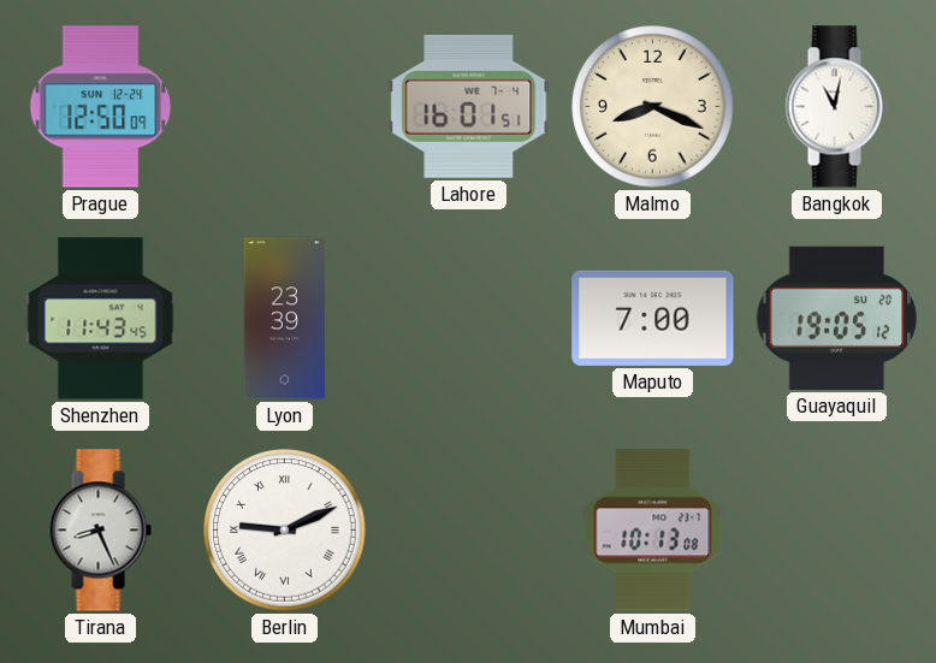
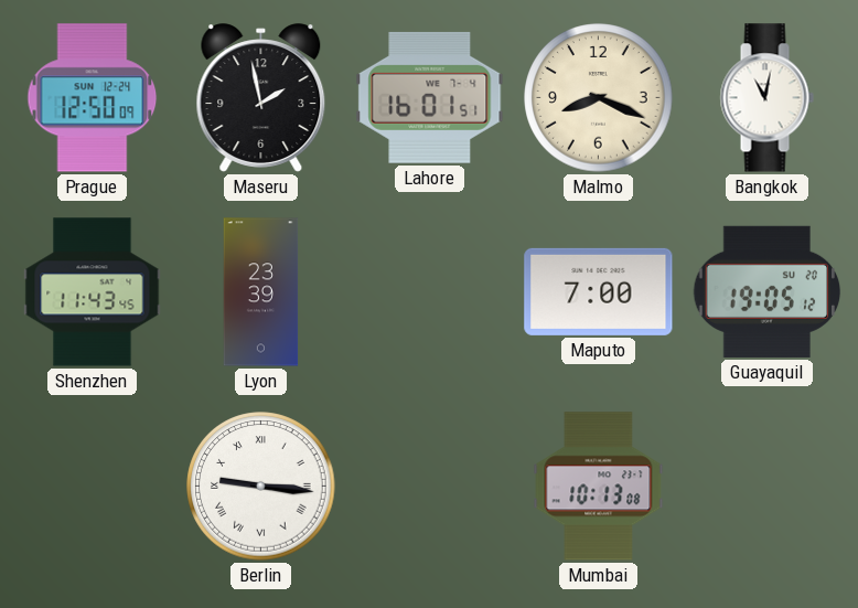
Maseru: none -> 1:58
Tirana: 8:26 -> none
Berlin: 9:11 -> 9:16
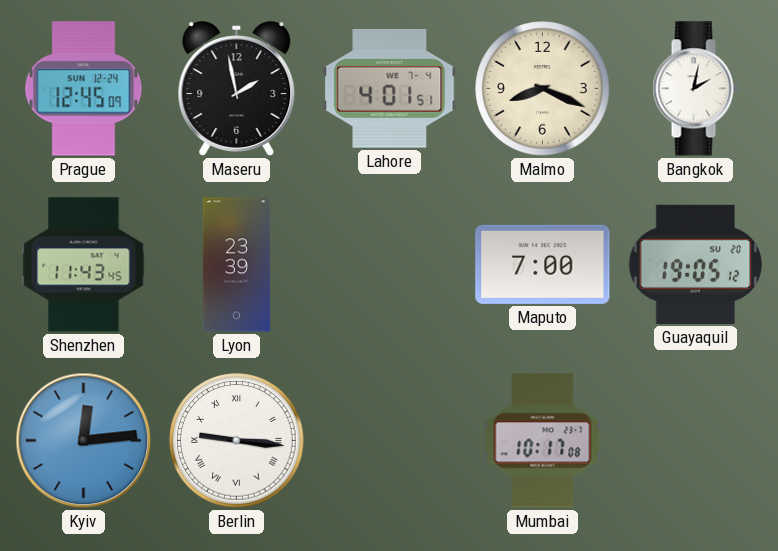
Prague: 12:50 -> 12:45
Lahore: 16:01 -> 4:01
Bangkok: 11:02 -> 2:02
Kyiv: none -> 12:14
Mumbai: 10:13 -> 10:17
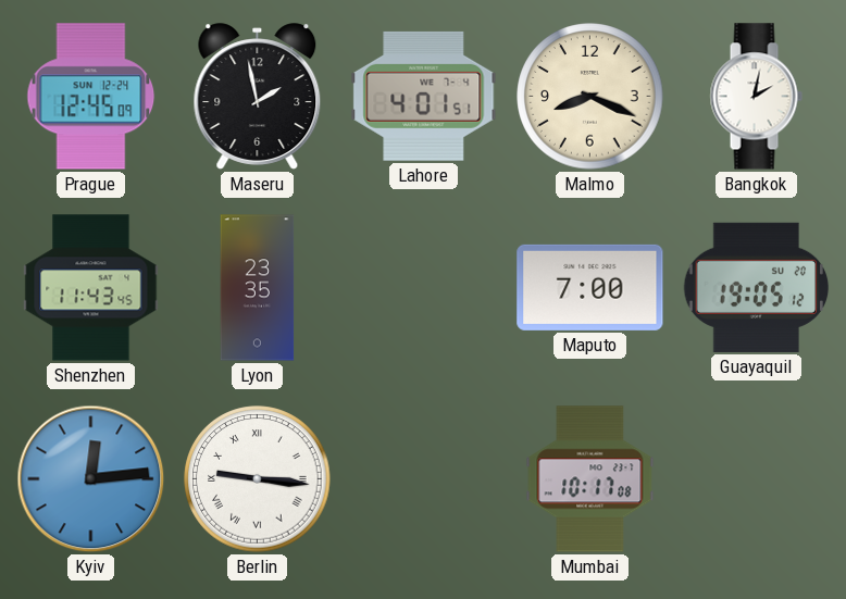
Lyon: 23:39 -> 23:35
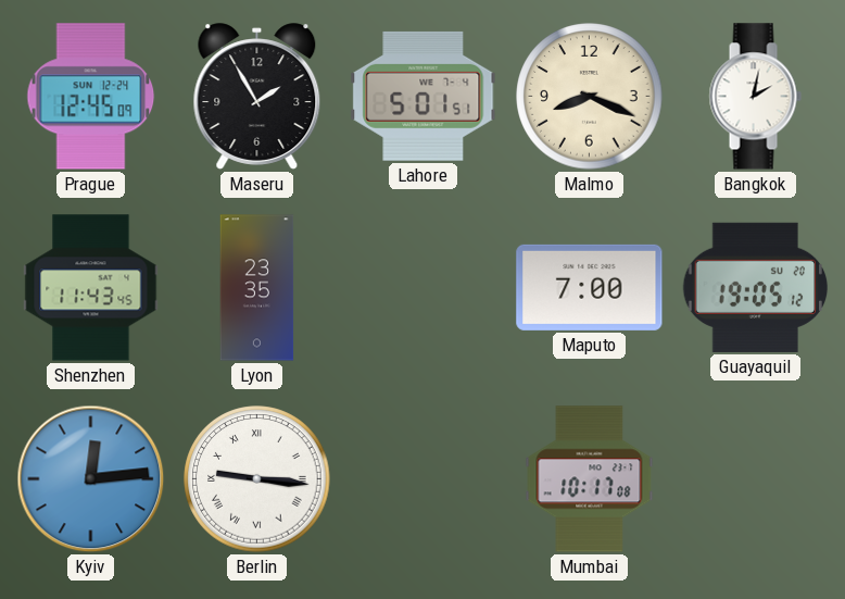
Maseru: 1:58 -> 1:55
Lahore: 4:01 -> 5:01
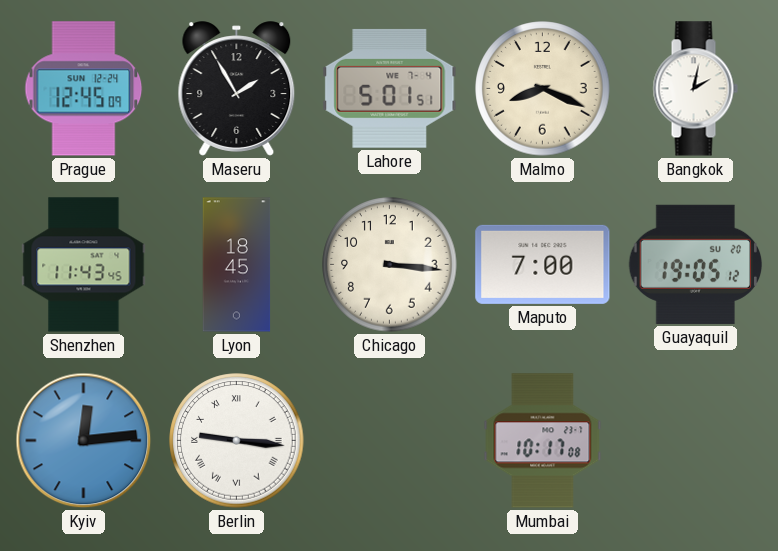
Lyon: 23:35 -> 18:45
Chicago: none -> 3:16
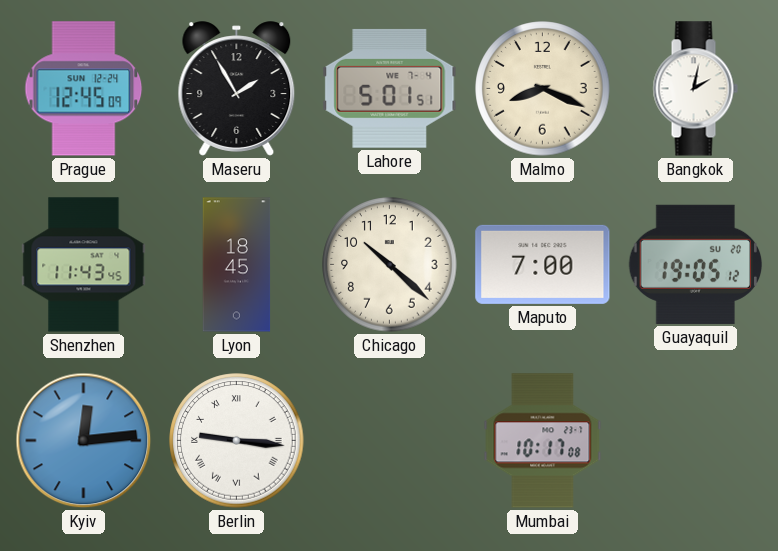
Chicago: 3:16 -> 10:22
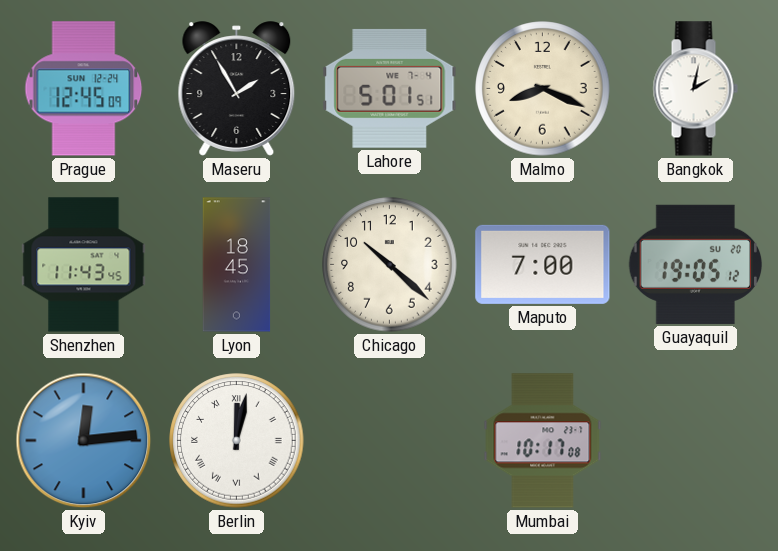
Berlin: 9:16 -> 12:02
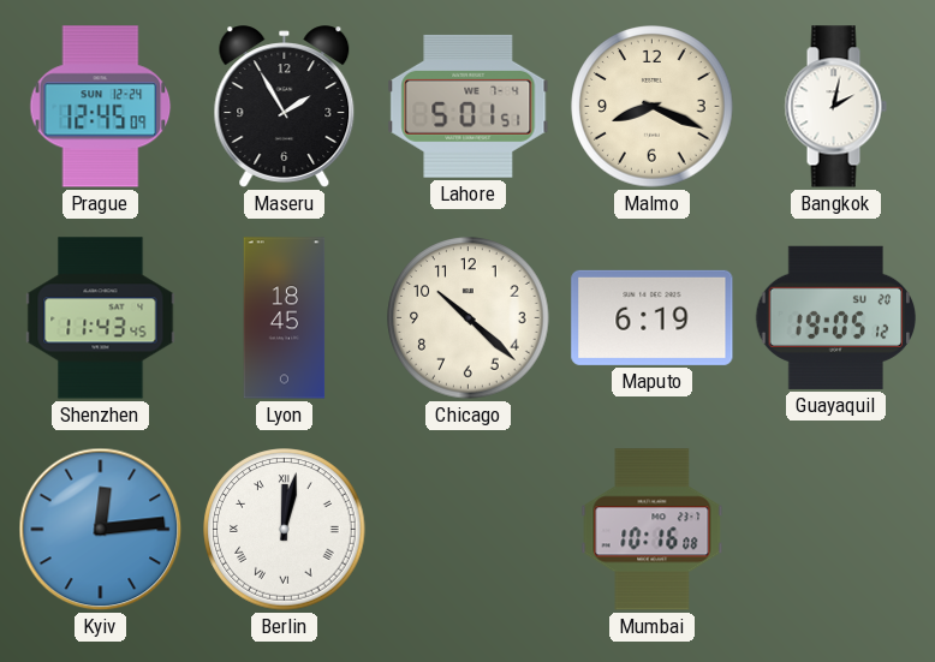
Maputo: 7:00 -> 6:19
Mumbai: 10:17 -> 10:16
